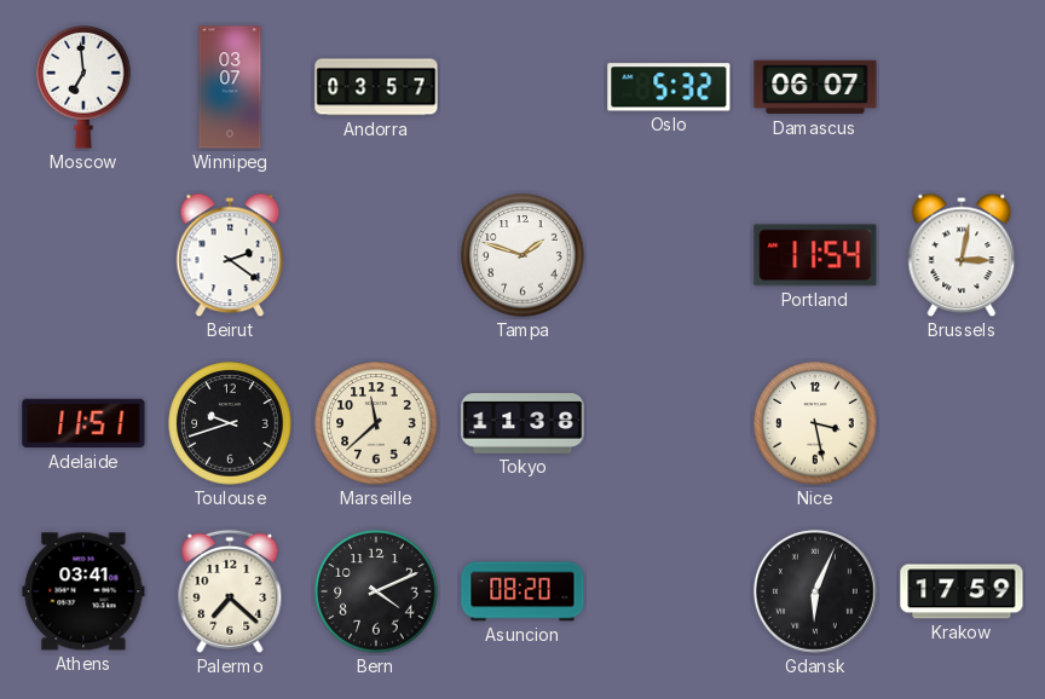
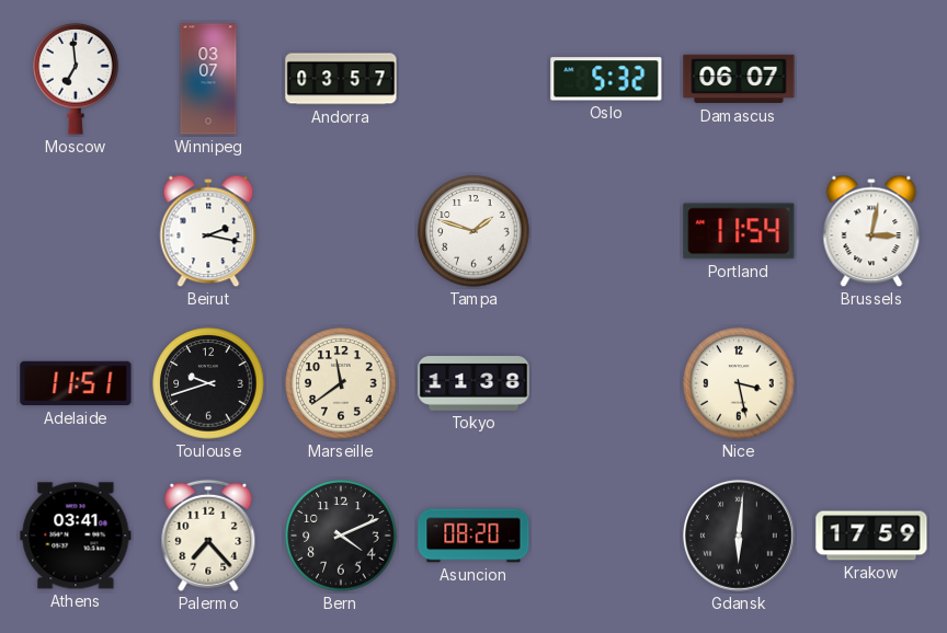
Beirut: 2:21 -> 2:17
Marseille: 11:38 -> 11:39
Palermo: 7:22 -> 7:23
Gdansk: 6:04 -> 6:01
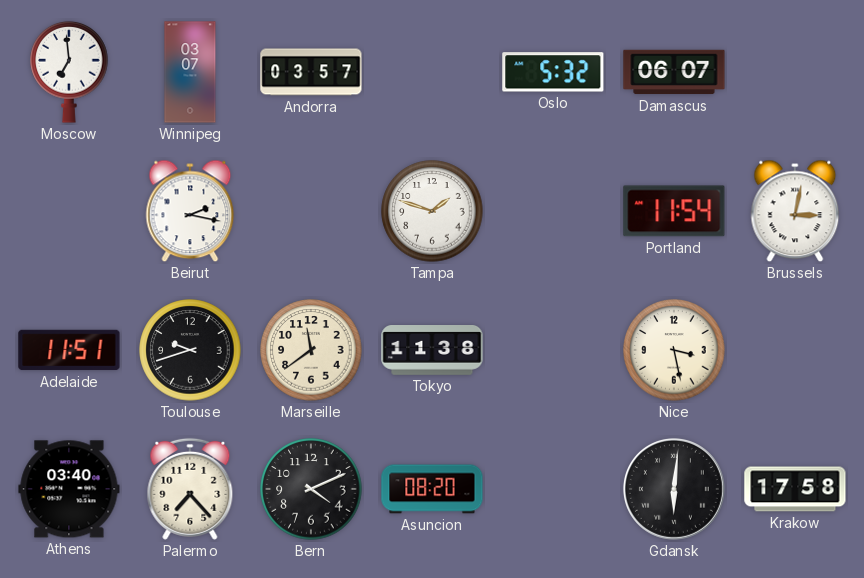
Athens: 03:41 -> 03:40
Krakow: 17:59 -> 17:58
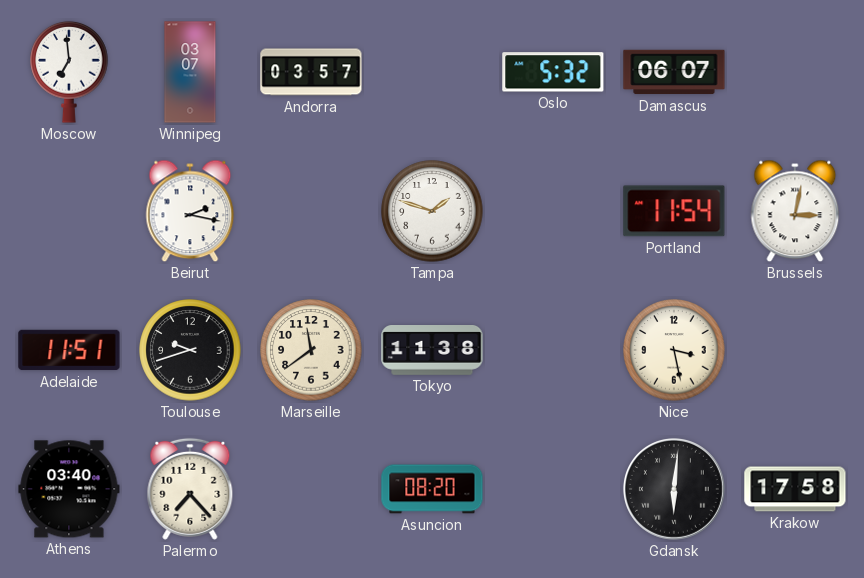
Bern: 4:11 -> none
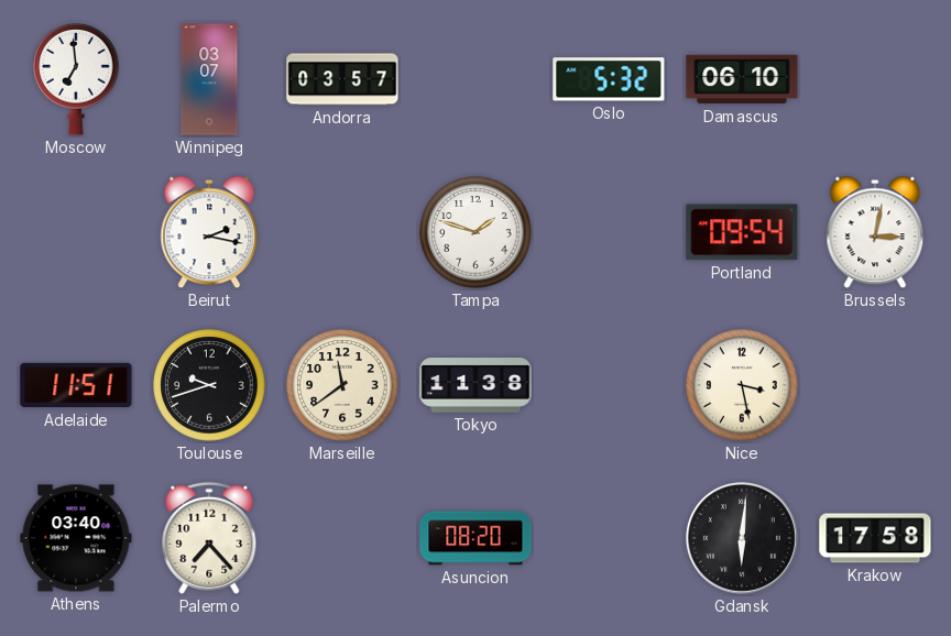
Damascus: 06:07 -> 06:10
Portland: 11:54 -> 09:54
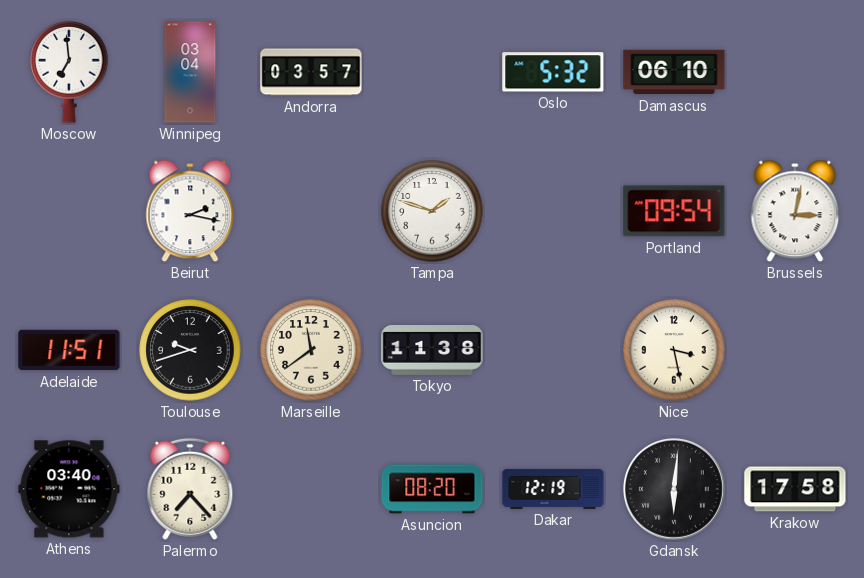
Winnipeg: 03:07 -> 03:04
Dakar: none -> 12:19
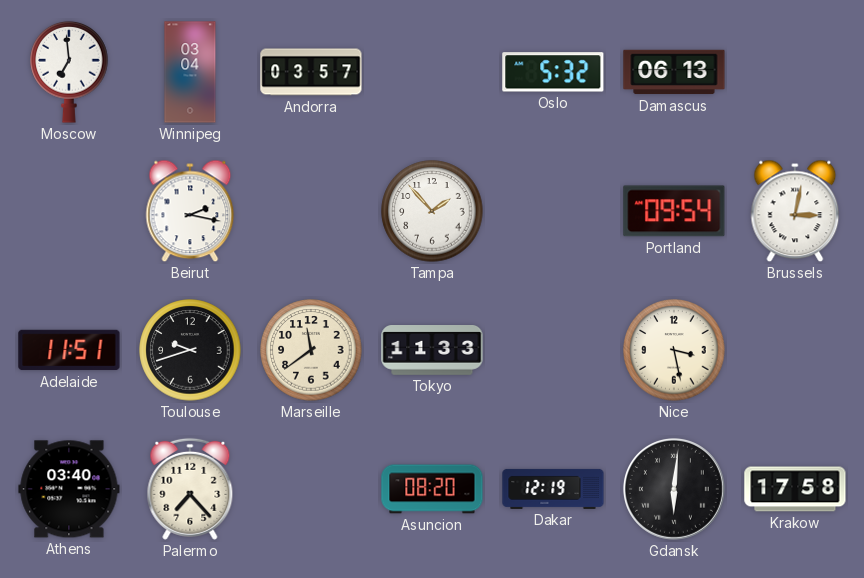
Damascus: 06:10 -> 06:13
Tampa: 1:48 -> 1:53
Tokyo: 11:38 -> 11:33
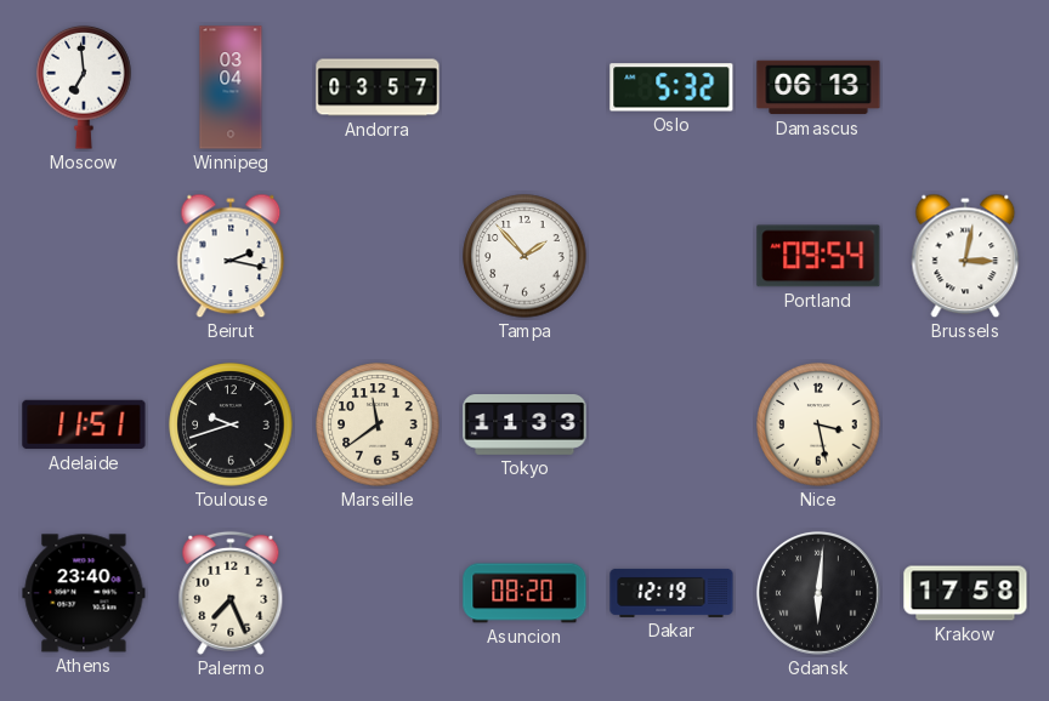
Athens: 03:40 -> 23:40
Palermo: 7:23 -> 7:26
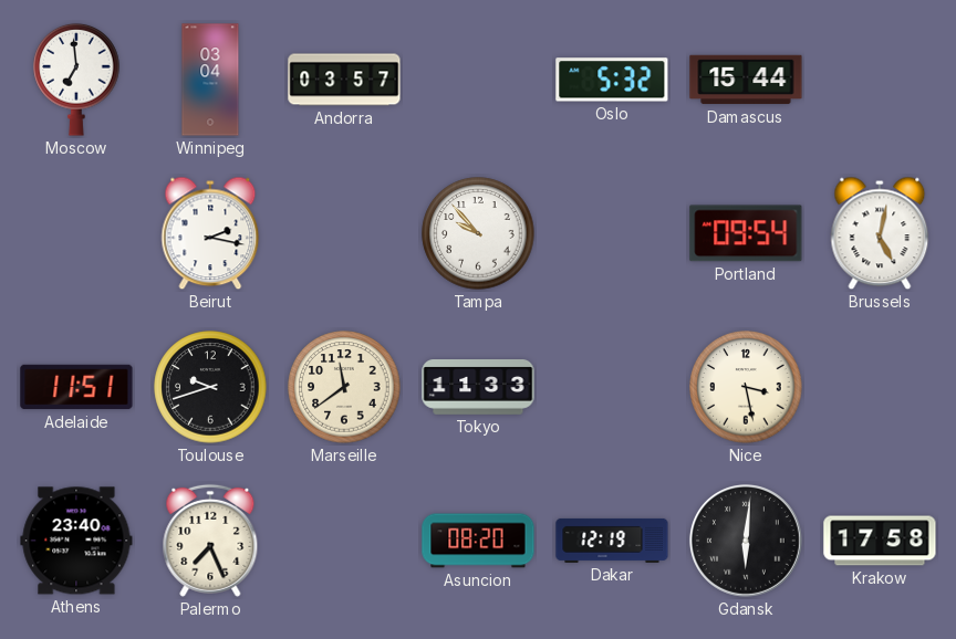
Damascus: 06:13 -> 15:44
Tampa: 1:53 -> 9:53
Brussels: 3:02 -> 5:02
